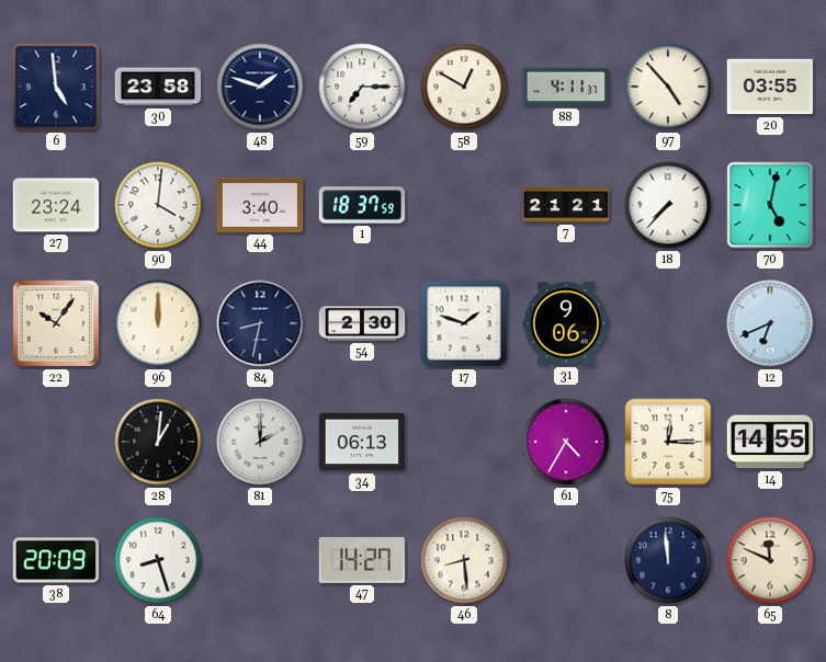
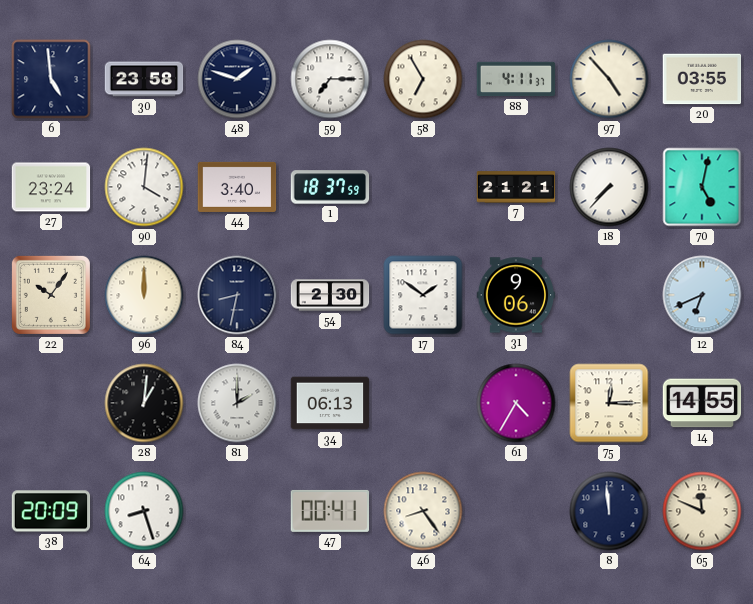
58: 12:50 -> 6:55
17: 1:48 -> 1:51
47: 14:27 -> 00:41
46: 8:29 -> 8:24
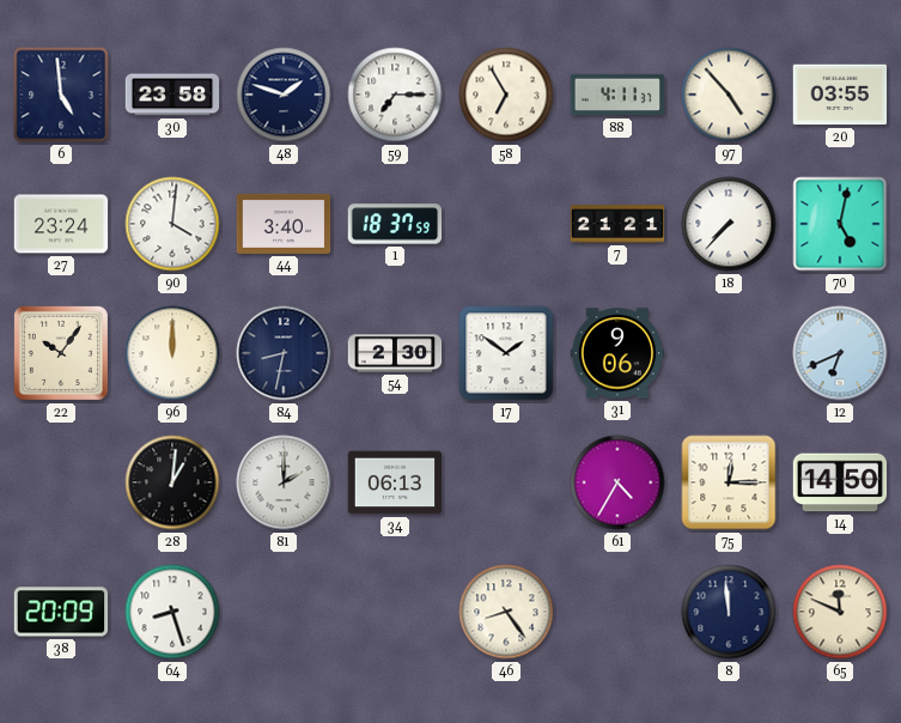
14: 14:55 -> 14:50
47: 00:41 -> none
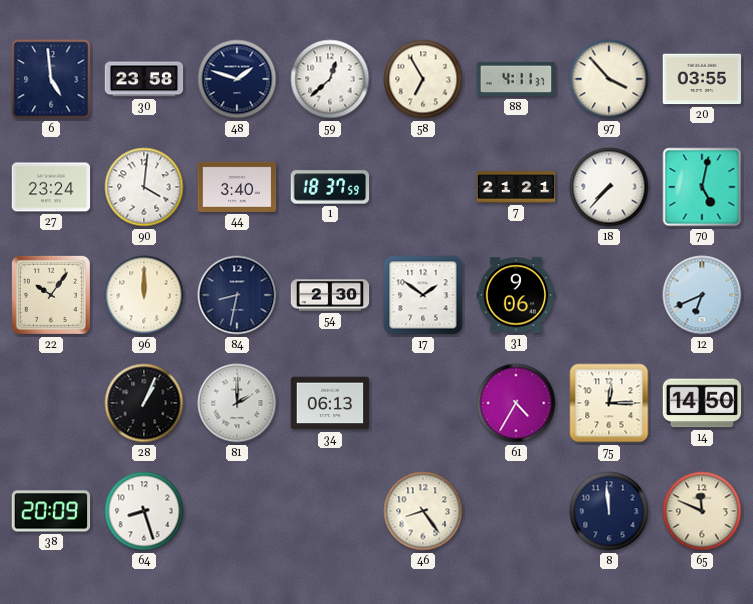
59: 7:15 -> 12:38
97: 4:53 -> 3:53
28: 1:01 -> 1:04
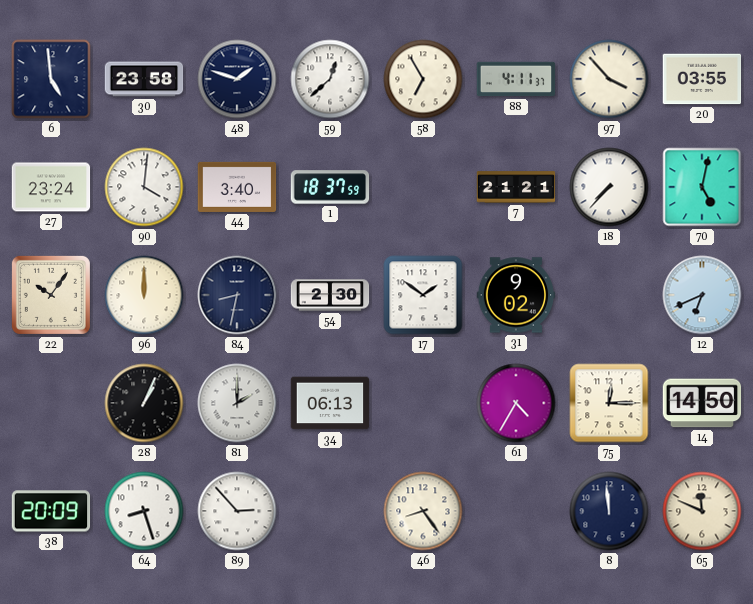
31: 9:06 -> 9:02
89: none -> 2:53
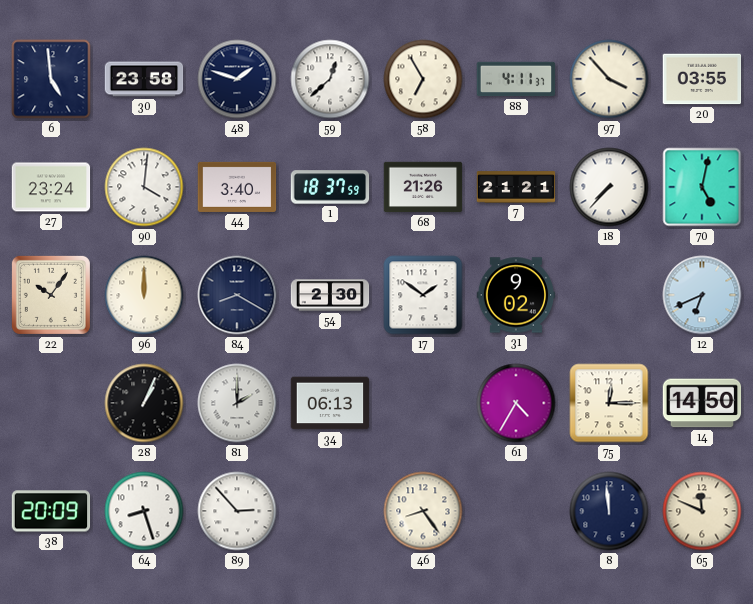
68: none -> 21:26
84: 8:32 -> 8:20
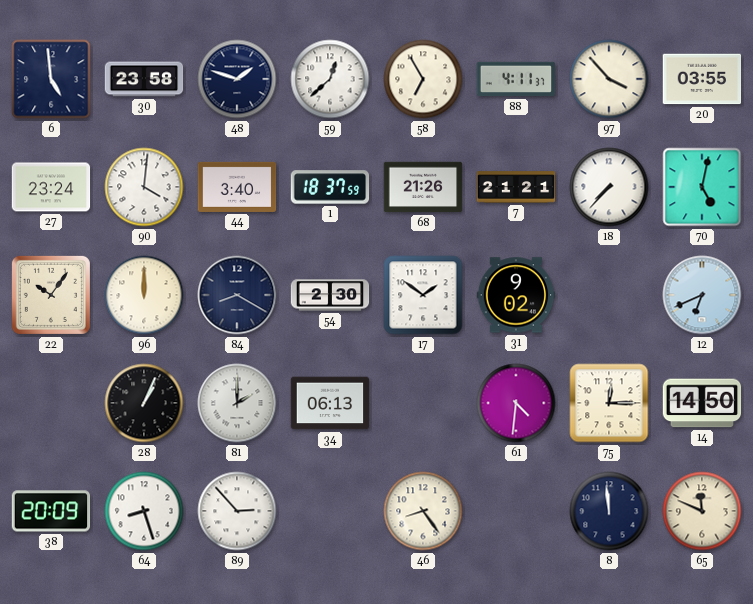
61: 4:35 -> 4:31
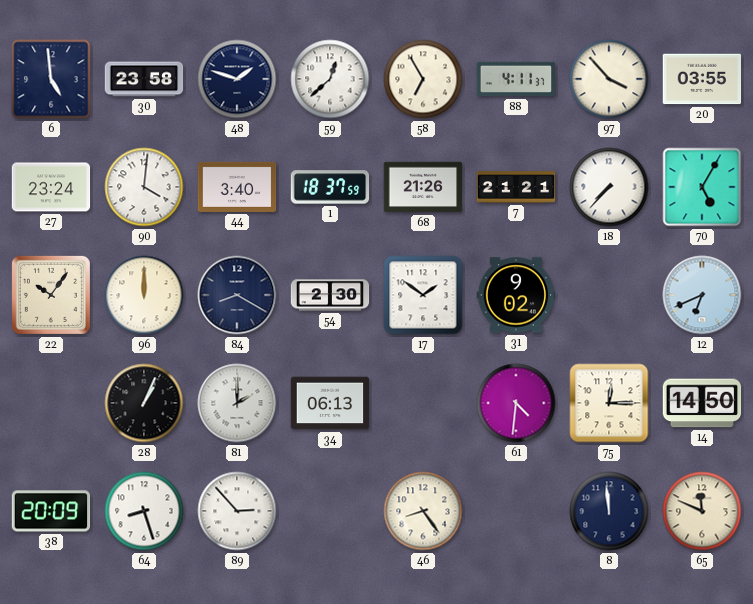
70: 5:02 -> 5:05
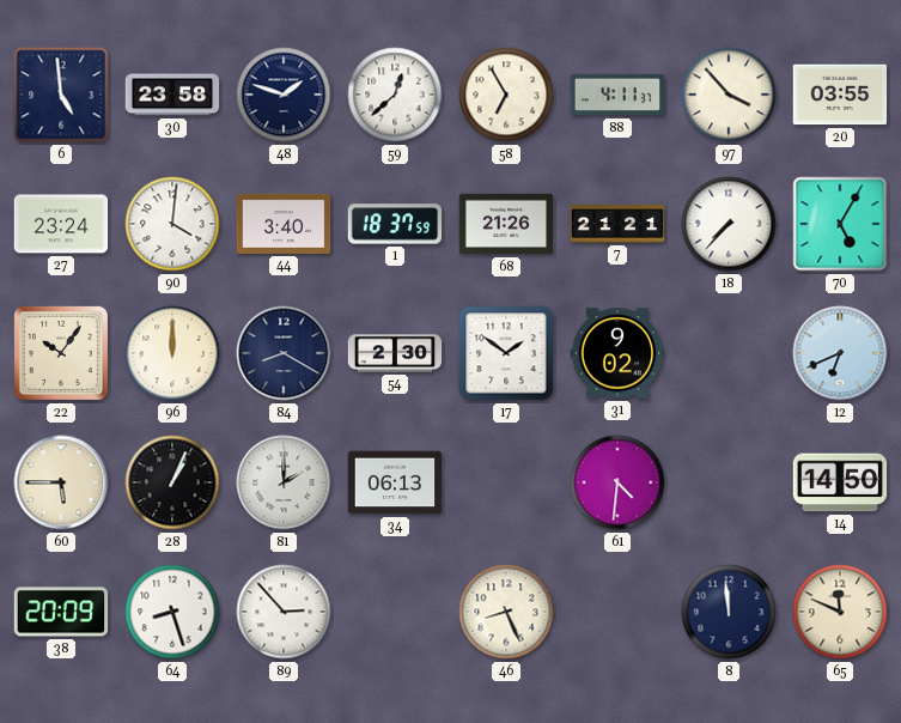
60: none -> 5:45
75: 12:15 -> none
46: 8:24 -> 8:26
